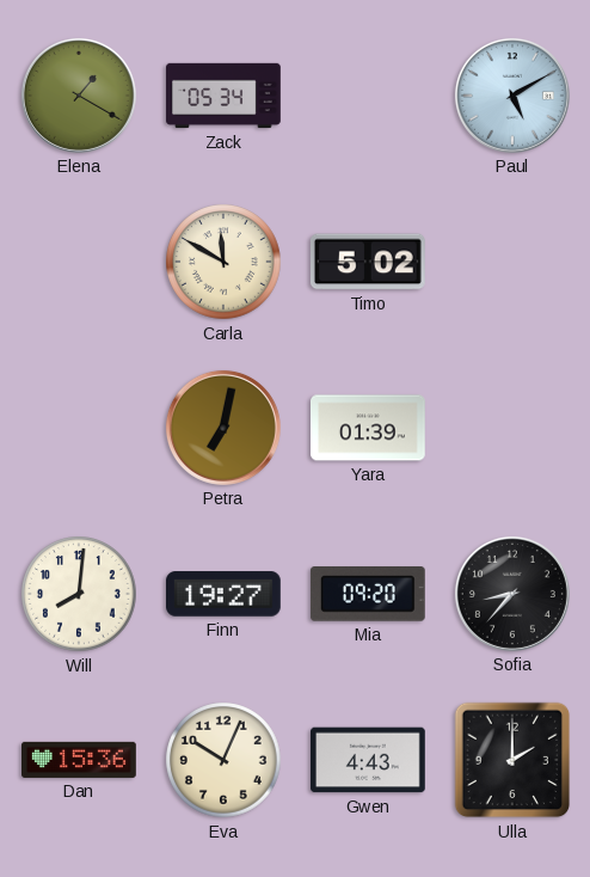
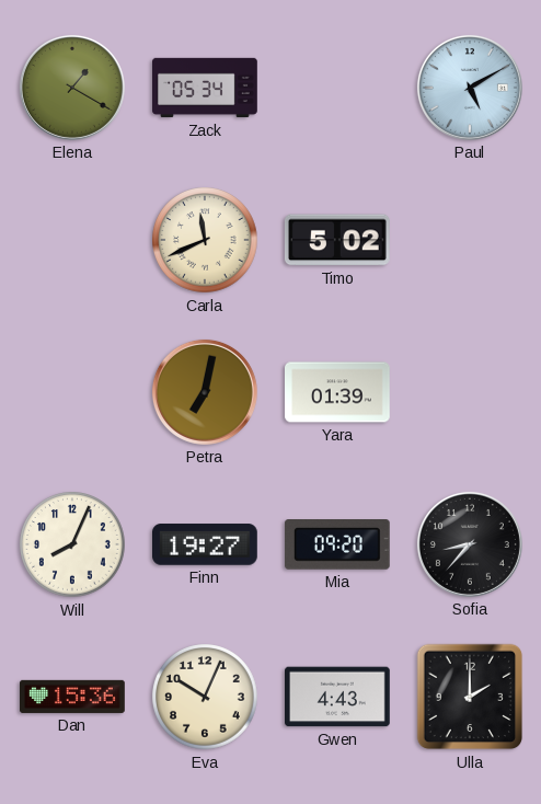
Carla: 11:50 -> 11:41
Will: 8:01 -> 8:04
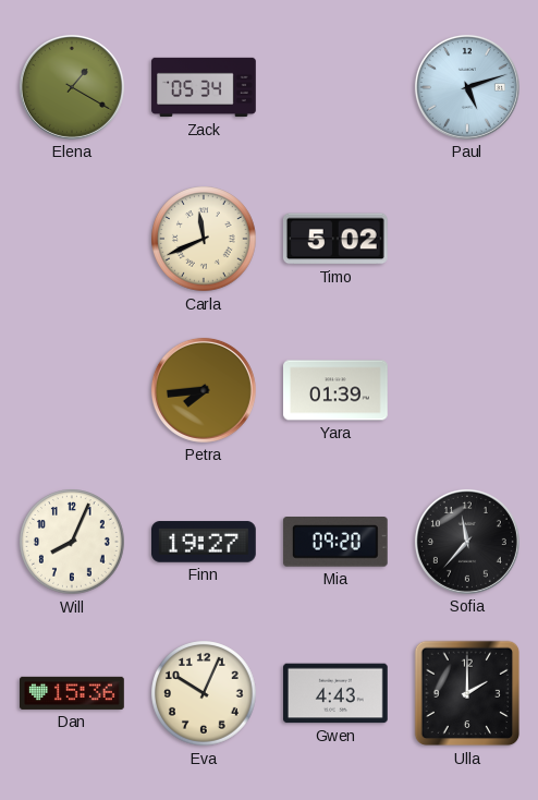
Paul: 5:10 -> 5:12
Petra: 7:02 -> 7:44
Sofia: 8:37 -> 11:37
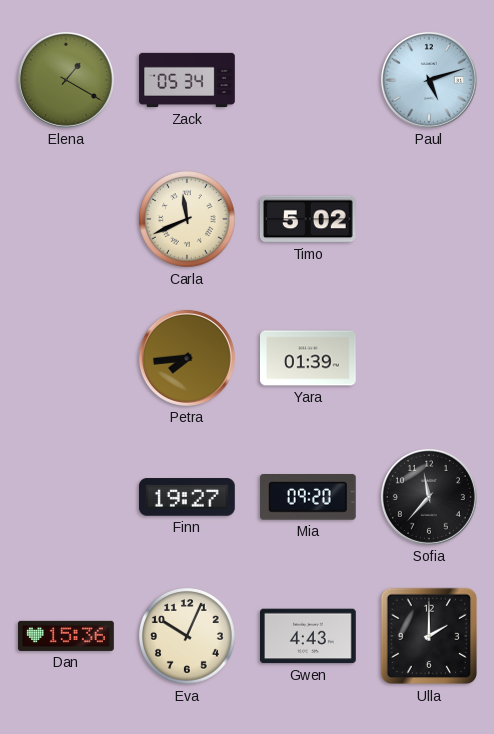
Will: 8:04 -> none
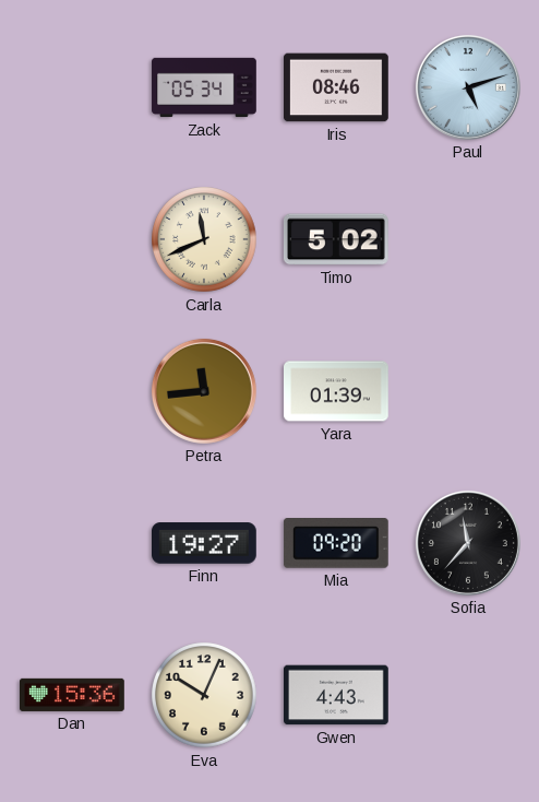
Elena: 1:20 -> none
Iris: none -> 08:46
Petra: 7:44 -> 11:44
Ulla: 2:00 -> none
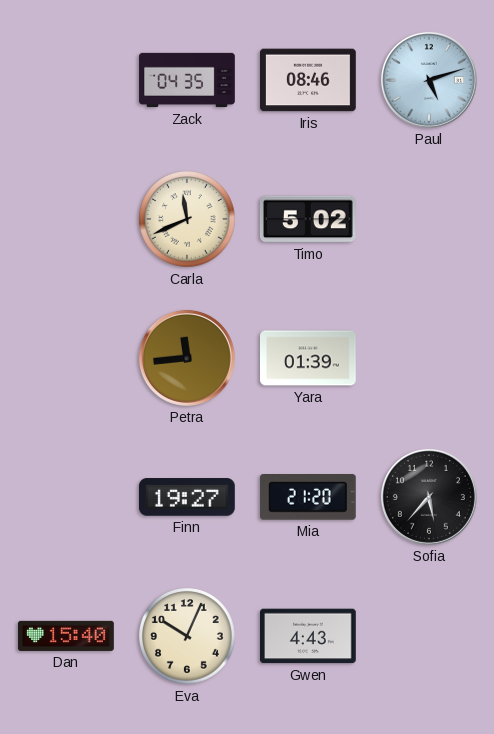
Zack: 05:34 -> 04:35
Mia: 09:20 -> 21:20
Sofia: 11:37 -> 5:37
Dan: 15:36 -> 15:40
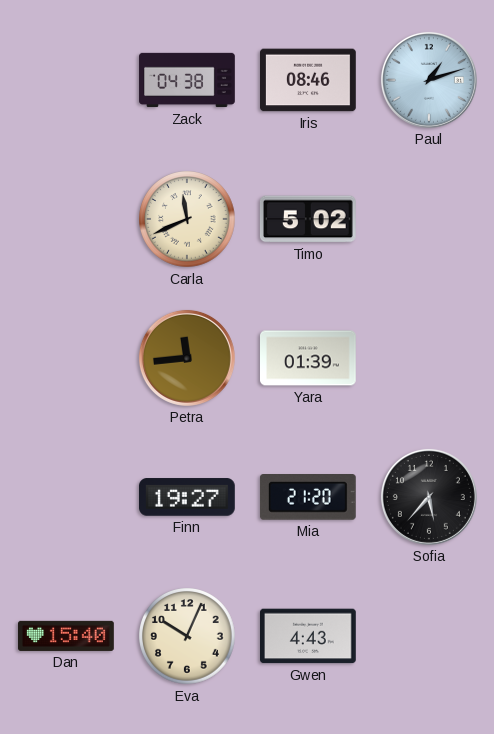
Zack: 04:35 -> 04:38
Paul: 5:12 -> 1:12
